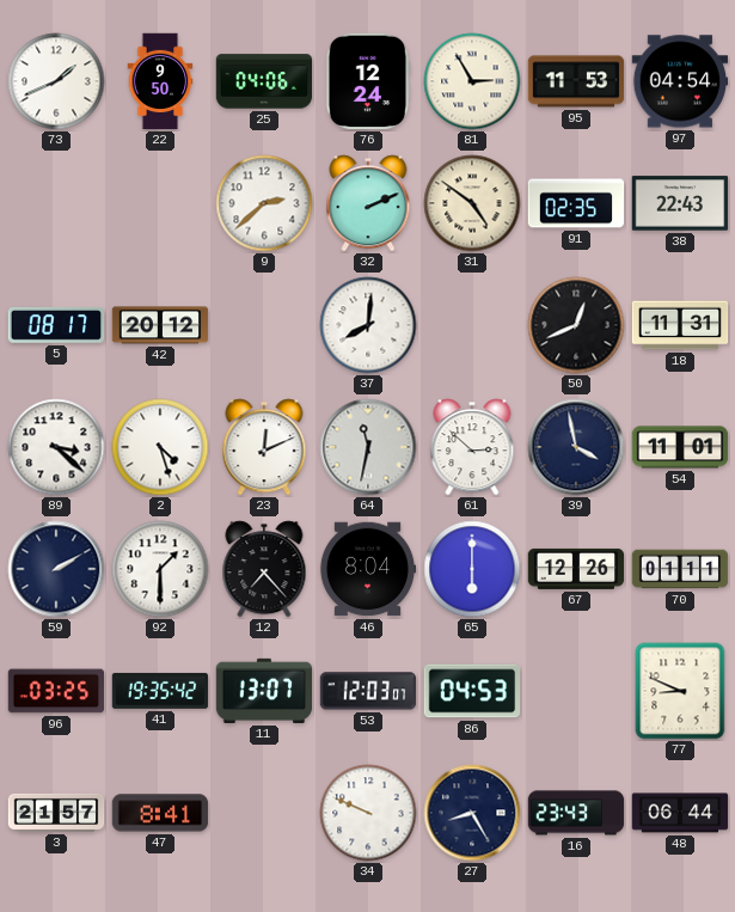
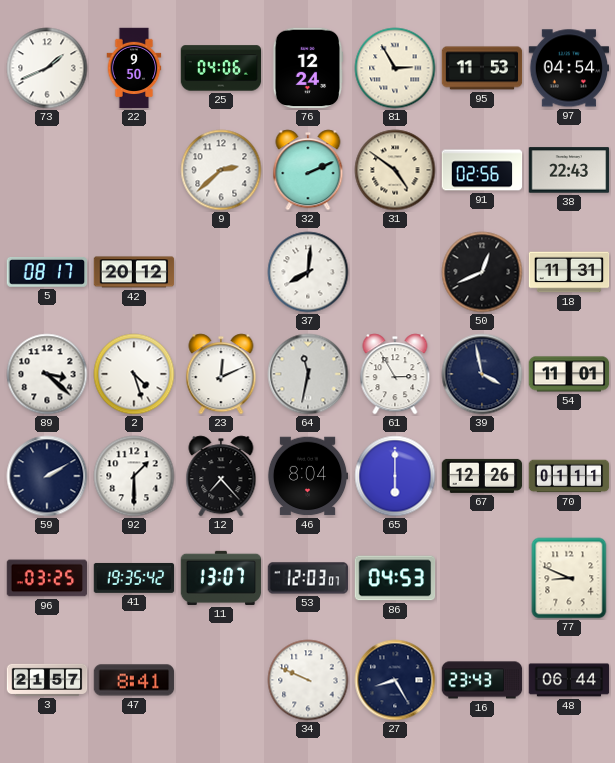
91: 02:35 -> 02:56
61: 2:52 -> 2:55
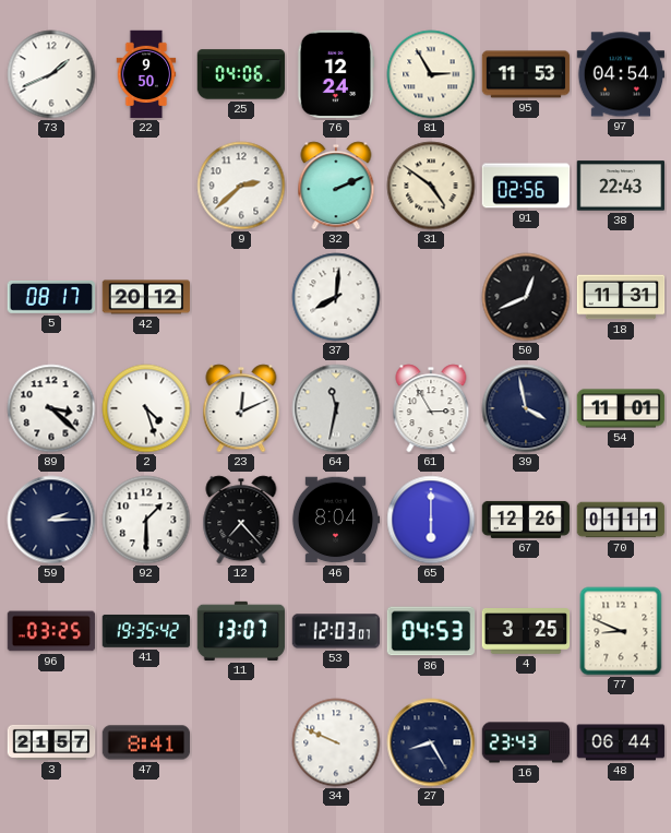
59: 2:10 -> 2:15
4: none -> 3:25
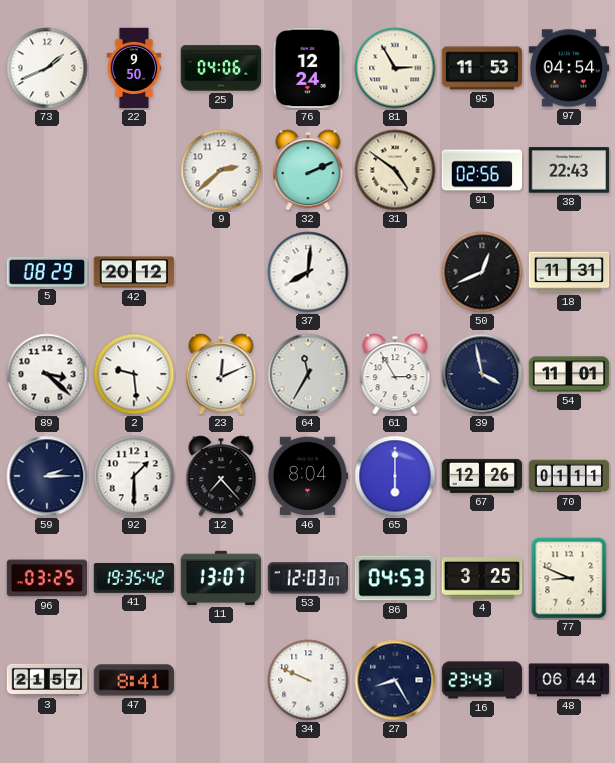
5: 08:17 -> 08:29
2: 4:27 -> 9:29
64: 11:32 -> 11:35
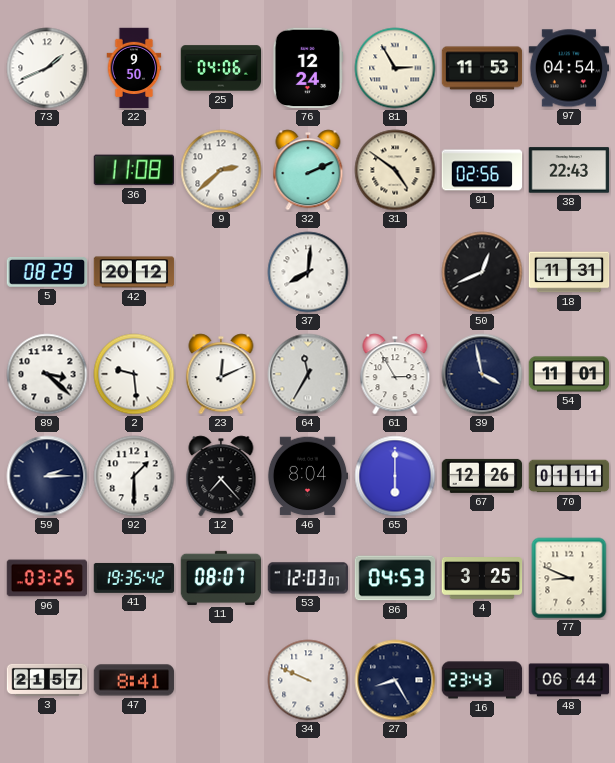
36: none -> 11:08
11: 13:07 -> 08:07
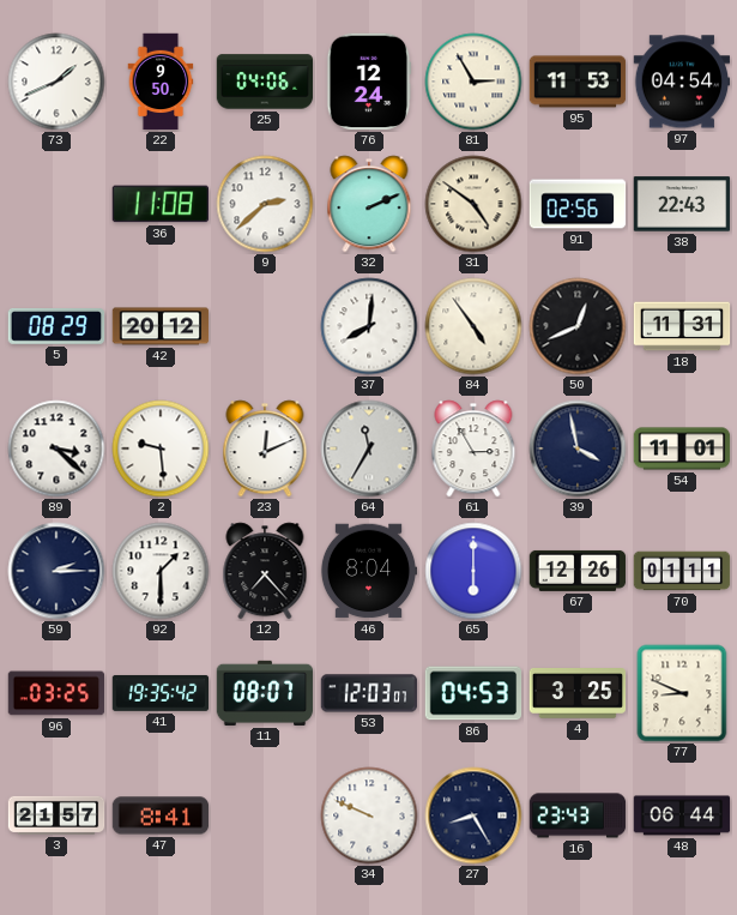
84: none -> 4:54
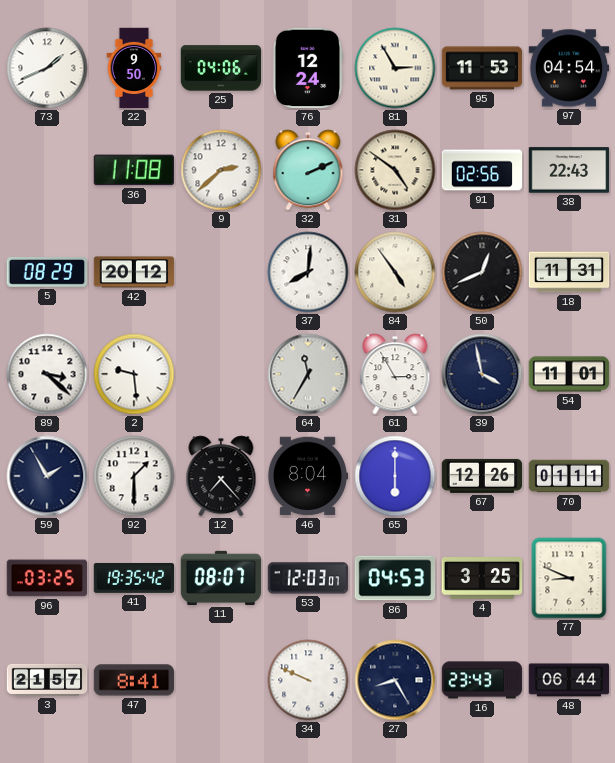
23: 12:11 -> none
59: 2:15 -> 1:55
